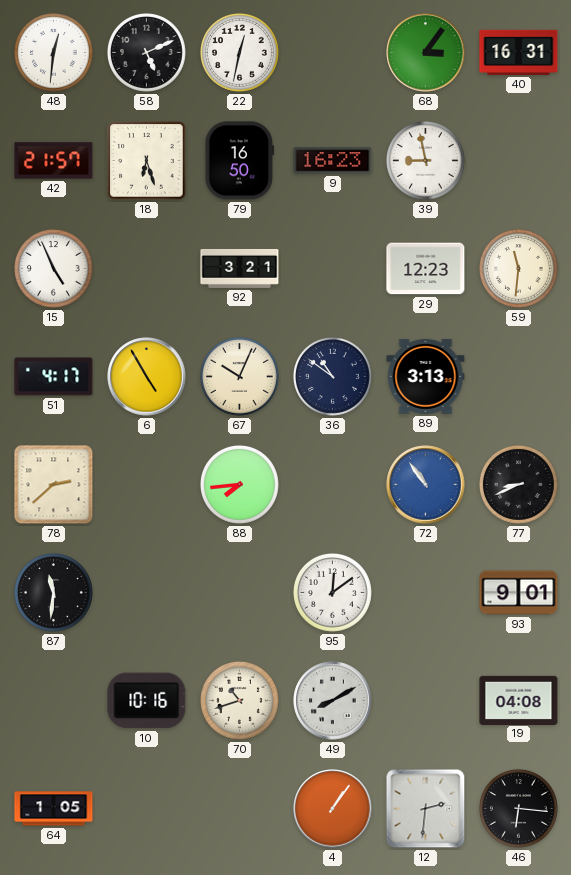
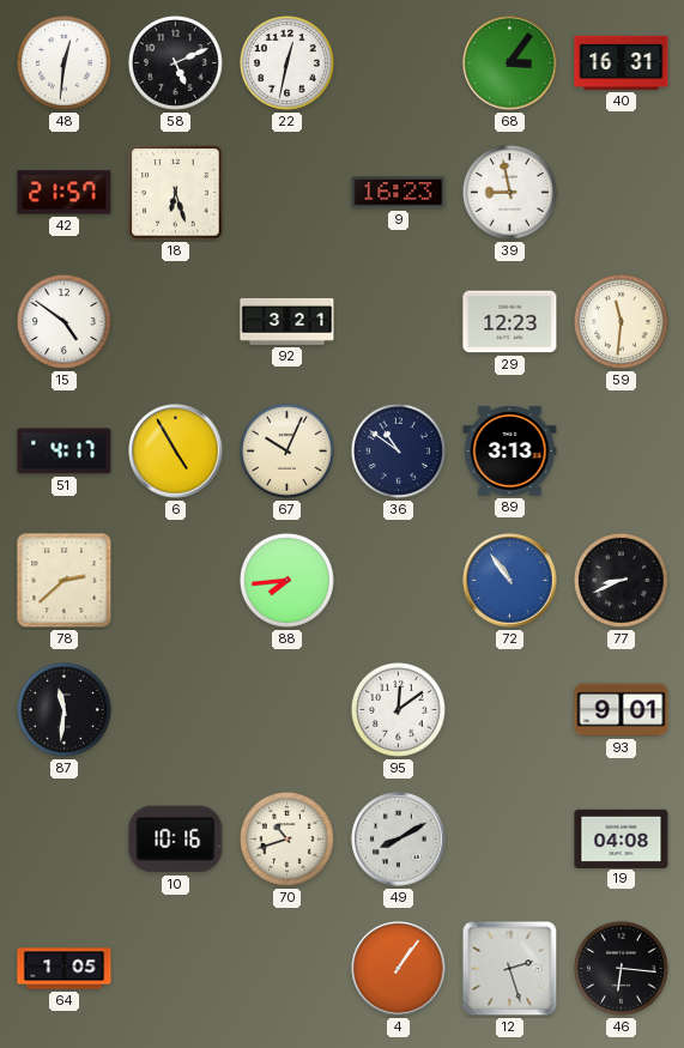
79: 16:50 -> none
15: 4:56 -> 4:51
12: 2:31 -> 2:27
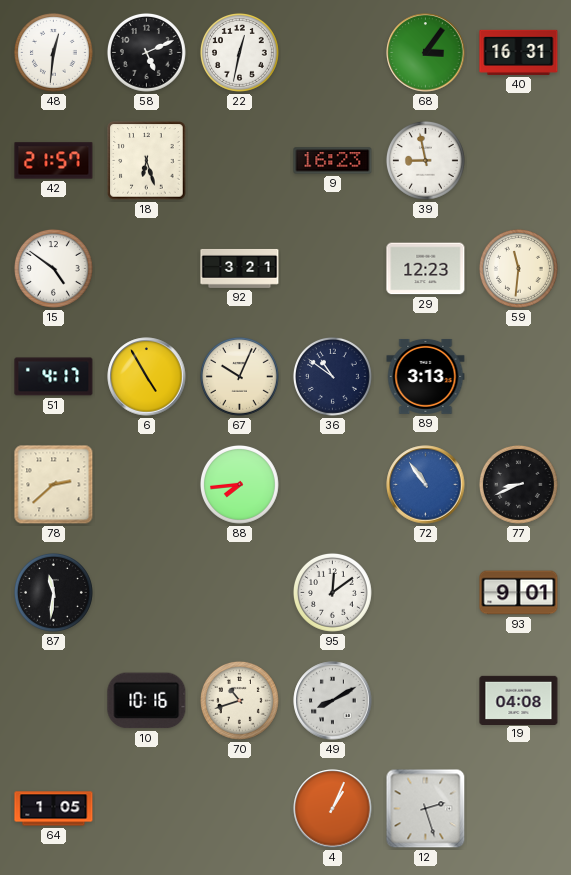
4: 1:06 -> 1:04
46: 6:16 -> none
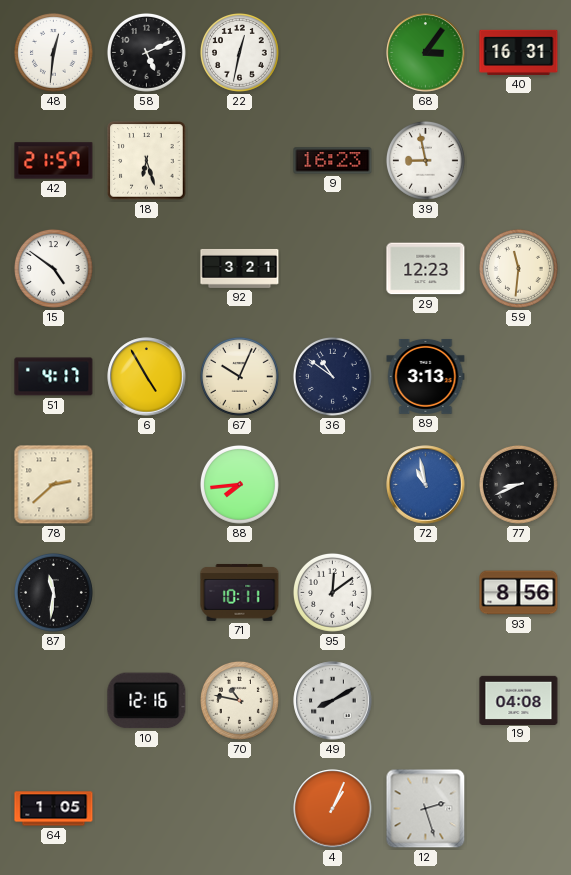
72: 10:54 -> 10:58
71: none -> 10:11
93: 9:01 -> 8:56
10: 10:16 -> 12:16
70: 10:42 -> 10:47
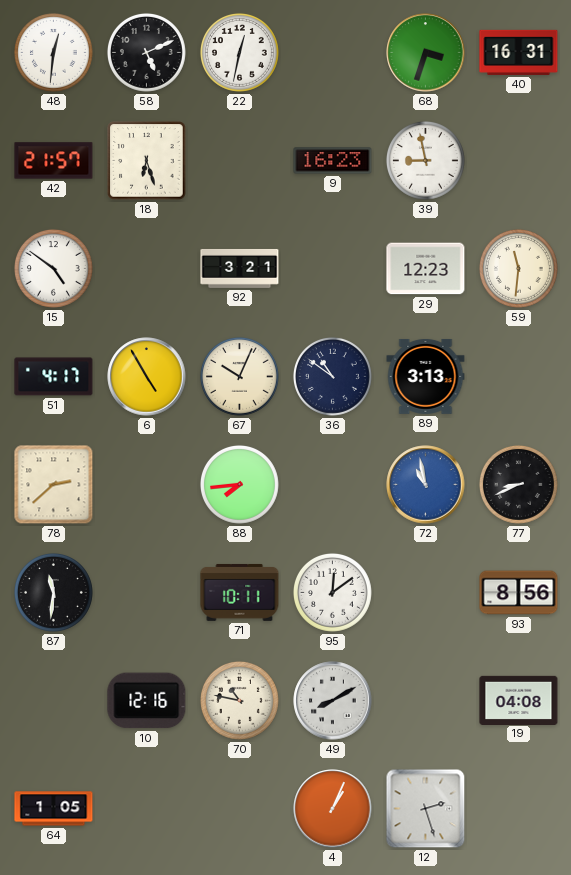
68: 3:06 -> 3:33
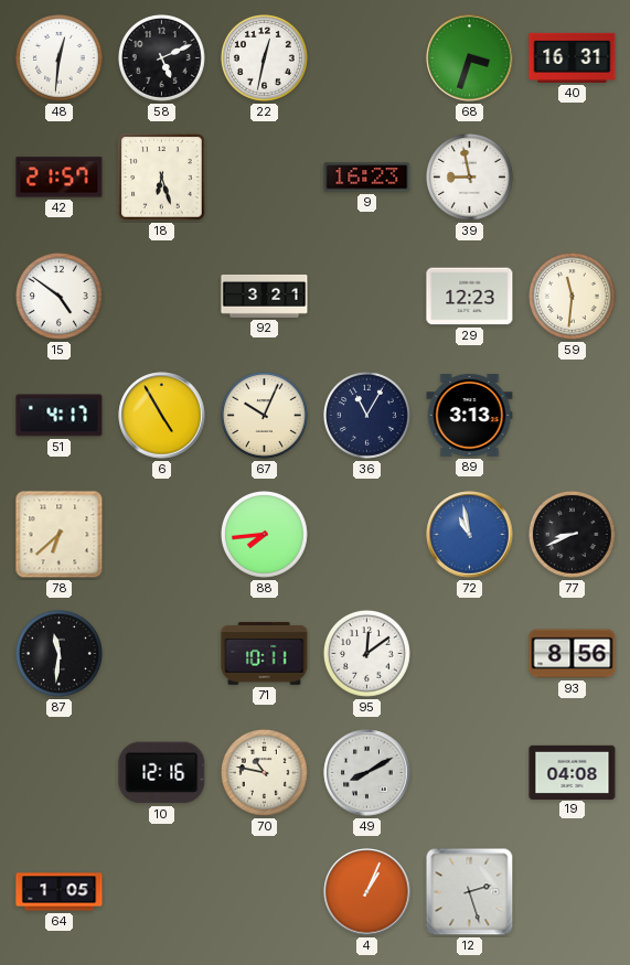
36: 10:51 -> 11:05
78: 2:38 -> 6:38
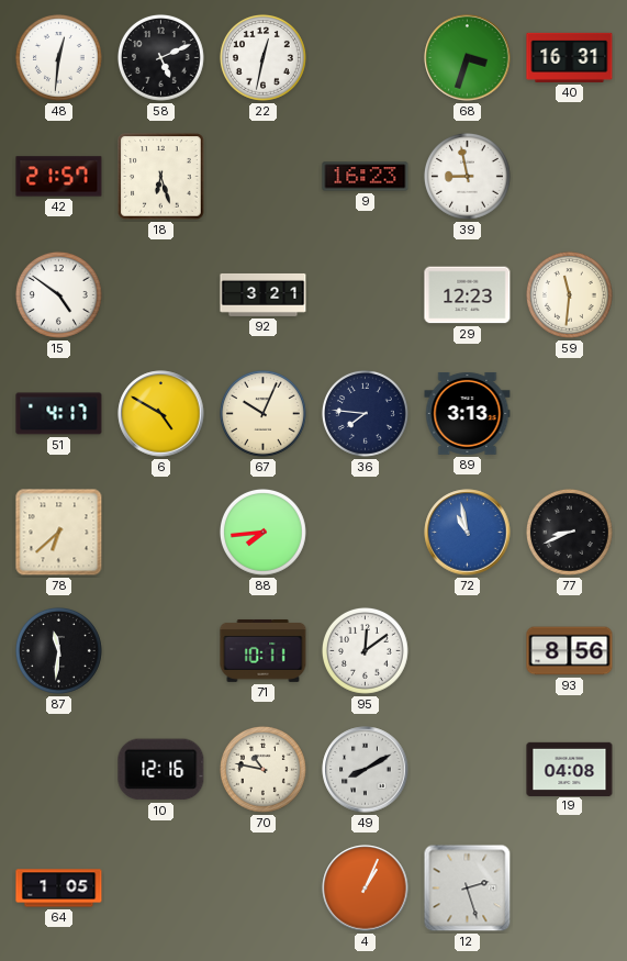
6: 4:55 -> 4:50
36: 11:05 -> 7:46
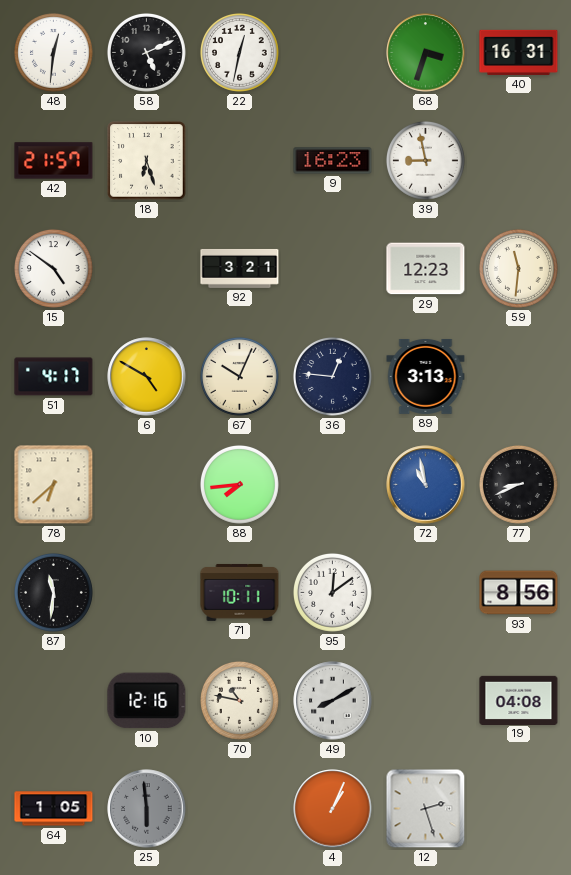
36: 7:46 -> 12:46
25: none -> 5:59
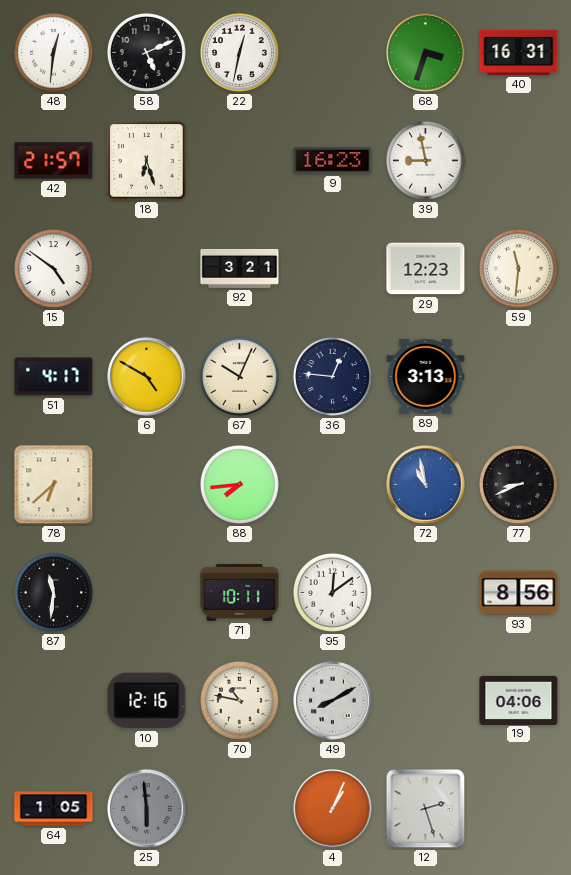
19: 04:08 -> 04:06
